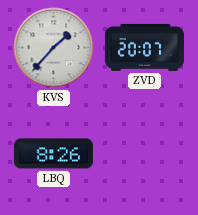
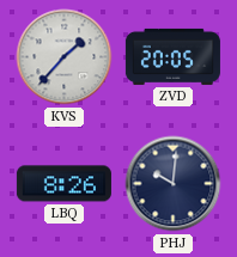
ZVD: 20:07 -> 20:05
PHJ: none -> 10:01
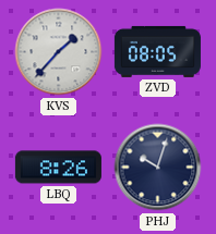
ZVD: 20:05 -> 08:05
PHJ: 10:01 -> 10:03
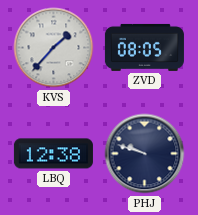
LBQ: 8:26 -> 12:38
PHJ: 10:03 -> 9:48
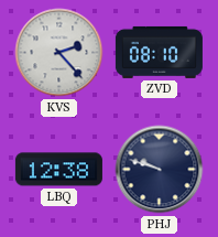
KVS: 1:37 -> 2:23
ZVD: 08:05 -> 08:10
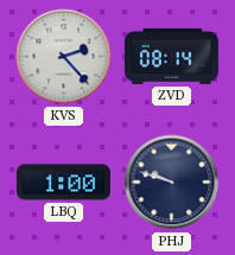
ZVD: 08:10 -> 08:14
LBQ: 12:38 -> 1:00
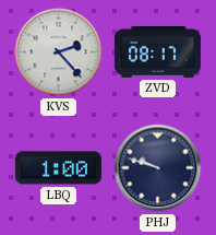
ZVD: 08:14 -> 08:17
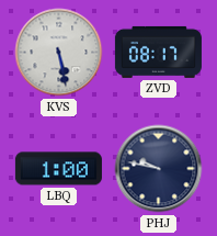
KVS: 2:23 -> 5:28
PHJ: 9:48 -> 9:47
